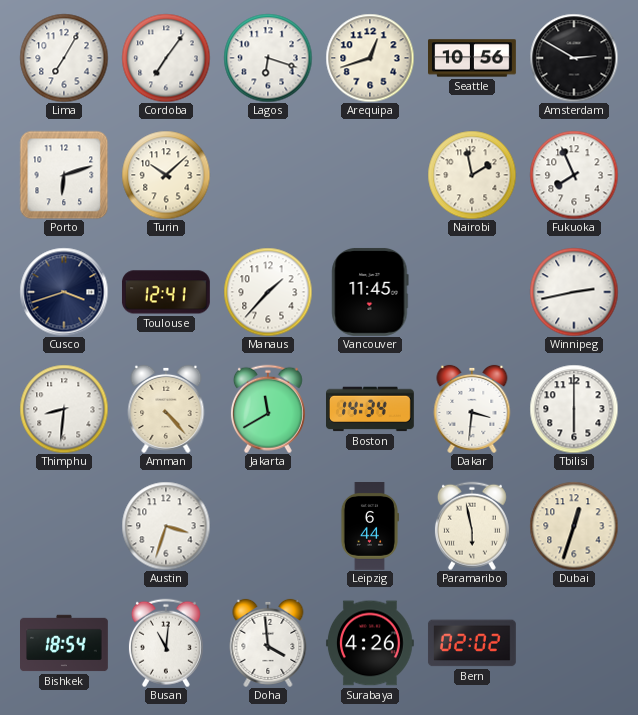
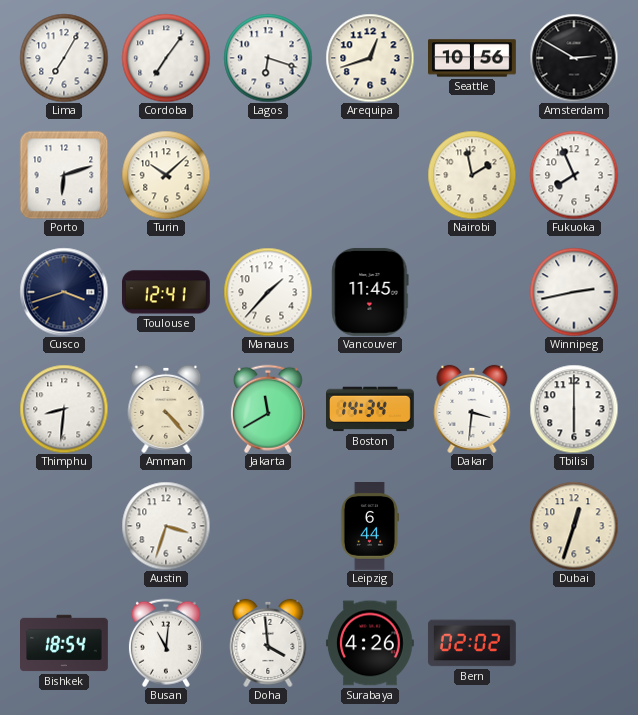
Paramaribo: 5:58 -> none
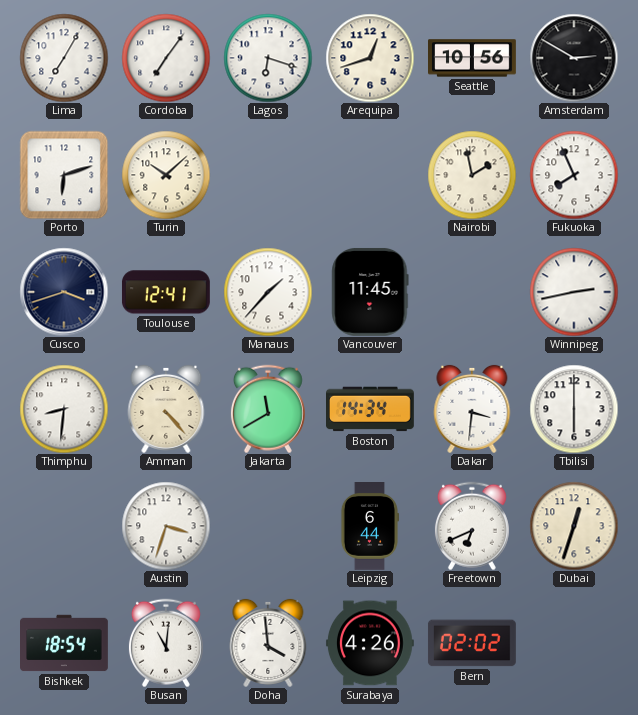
Freetown: none -> 6:41
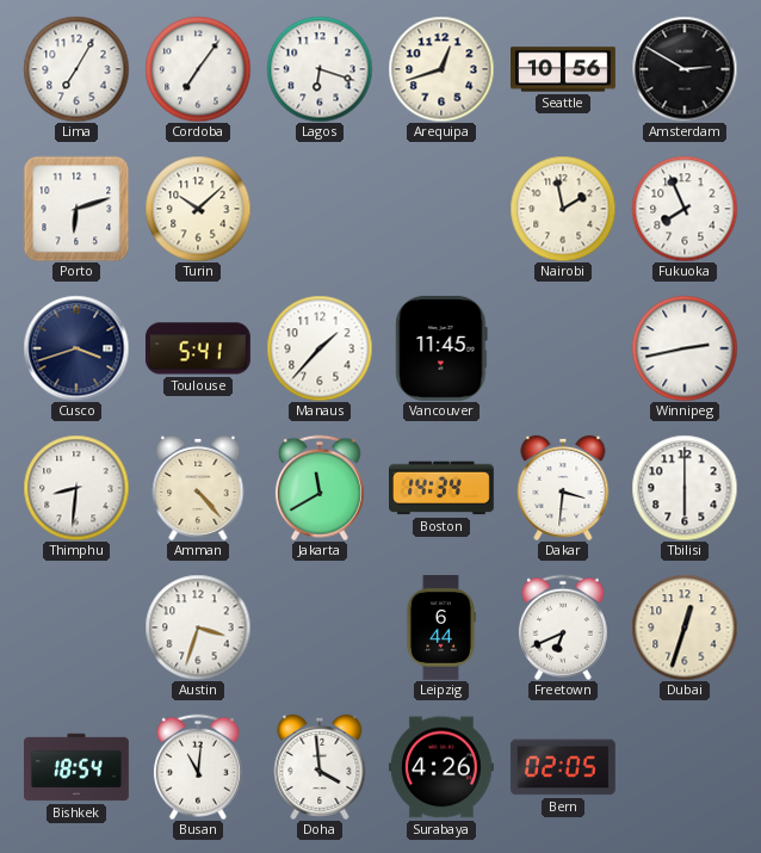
Toulouse: 12:41 -> 5:41
Bern: 02:02 -> 02:05
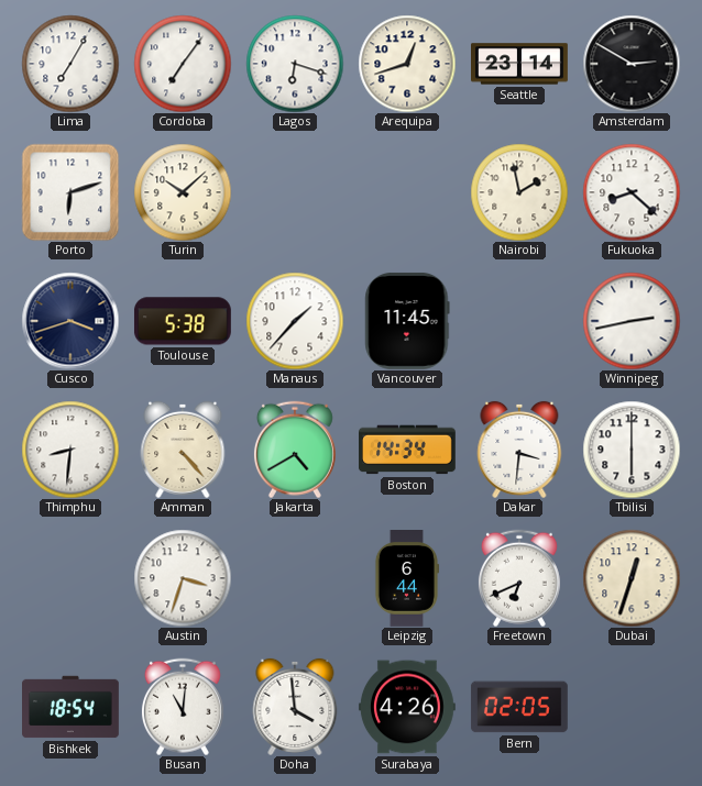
Seattle: 10:56 -> 23:14
Fukuoka: 7:56 -> 8:22
Toulouse: 5:41 -> 5:38
Jakarta: 11:40 -> 4:40
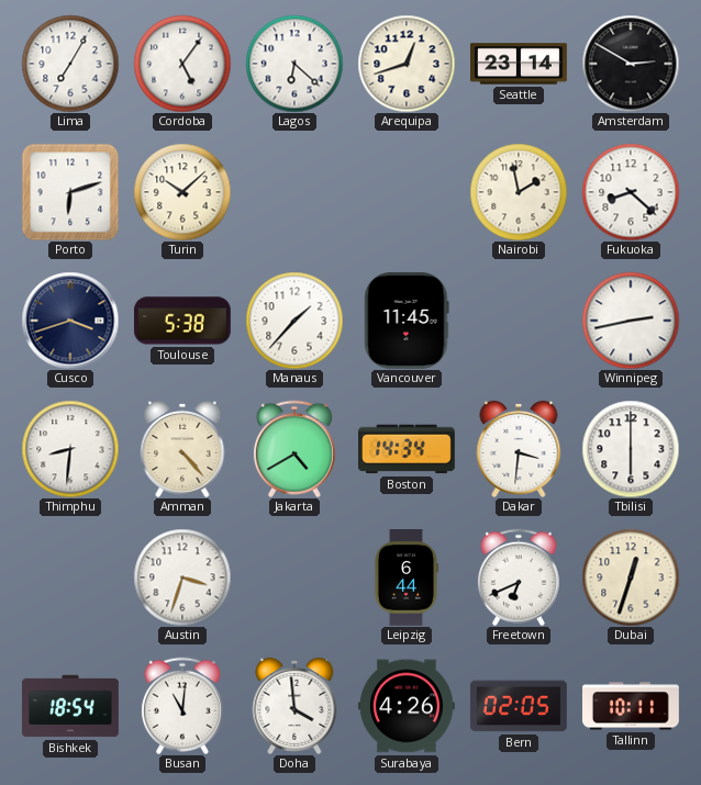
Cordoba: 7:06 -> 5:06
Lagos: 6:18 -> 6:22
Tallinn: none -> 10:11
